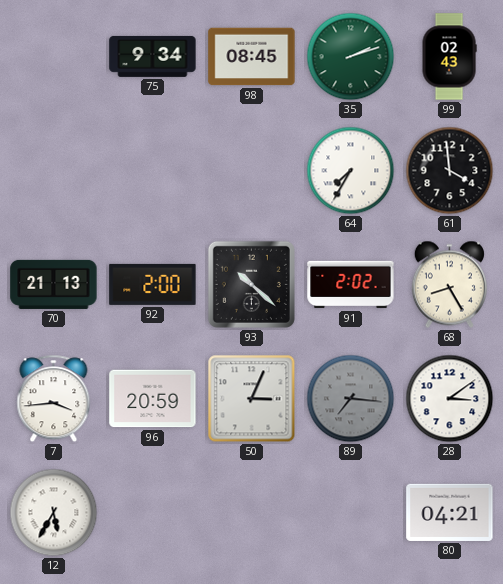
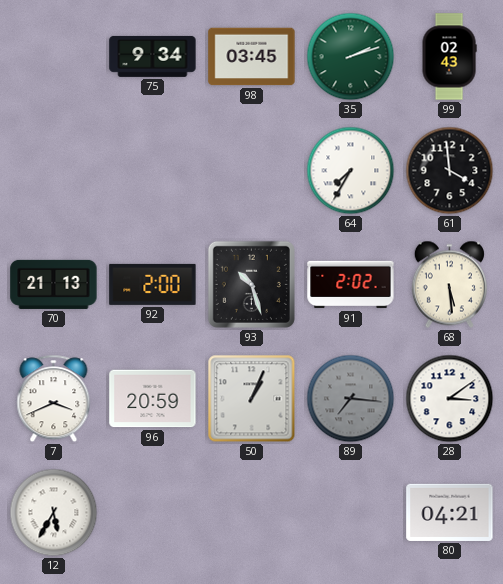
98: 08:45 -> 03:45
93: 10:22 -> 10:27
68: 8:25 -> 5:29
7: 3:44 -> 3:41
50: 3:04 -> 1:04
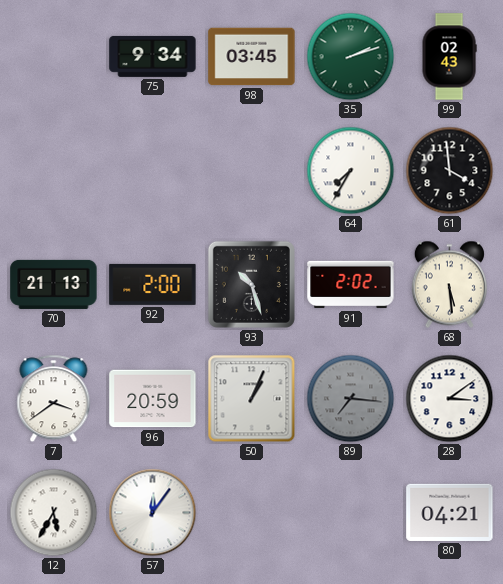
7: 3:41 -> 3:39
57: none -> 12:06
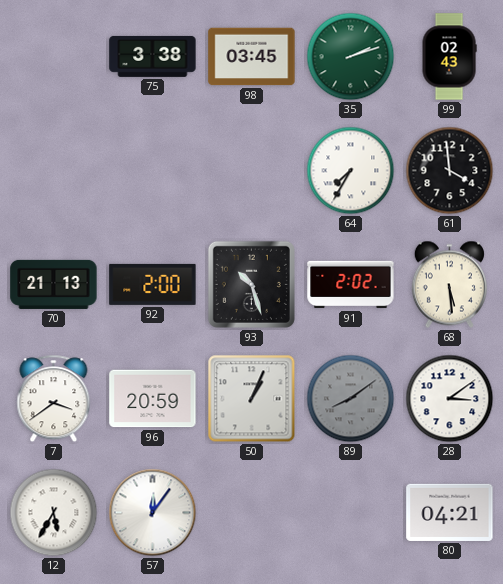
75: 9:34 -> 3:38
89: 7:16 -> 8:09
